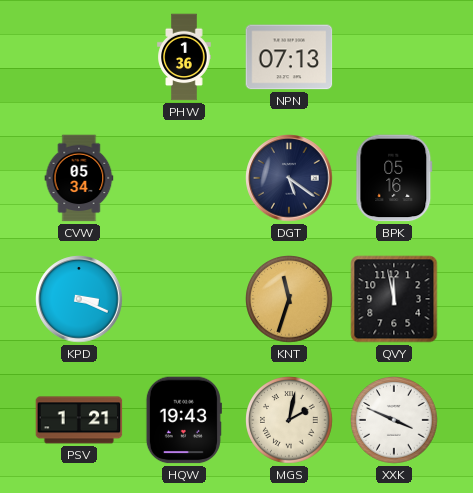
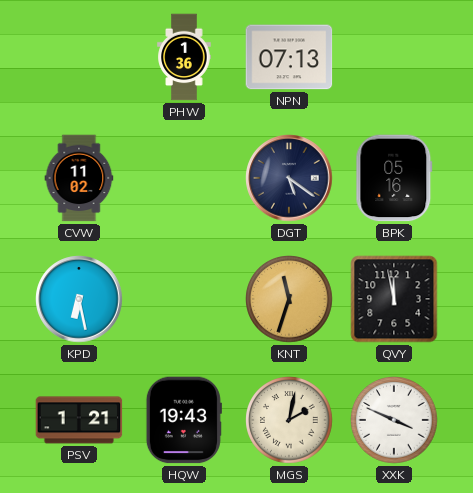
CVW: 05:34 -> 11:02
KPD: 3:19 -> 6:28
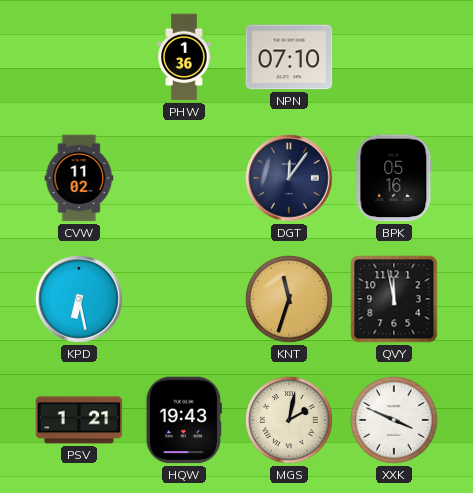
NPN: 07:13 -> 07:10
DGT: 5:21 -> 12:06
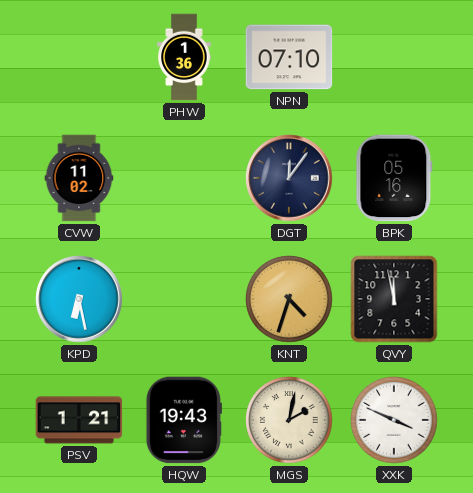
KNT: 11:33 -> 4:33
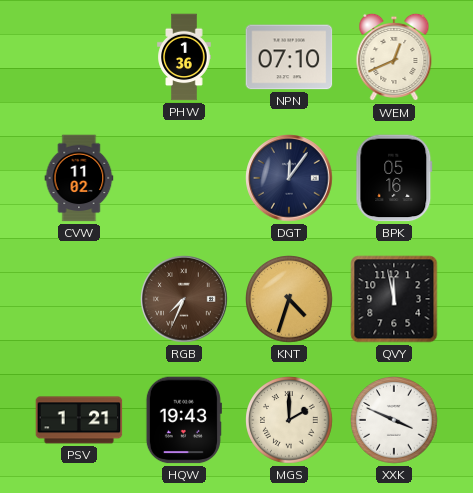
WEM: none -> 12:41
KPD: 6:28 -> none
RGB: none -> 7:34
MGS: 2:02 -> 2:00
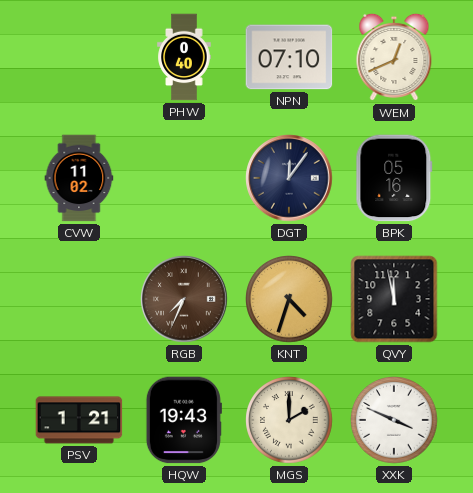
PHW: 1:36 -> 0:40
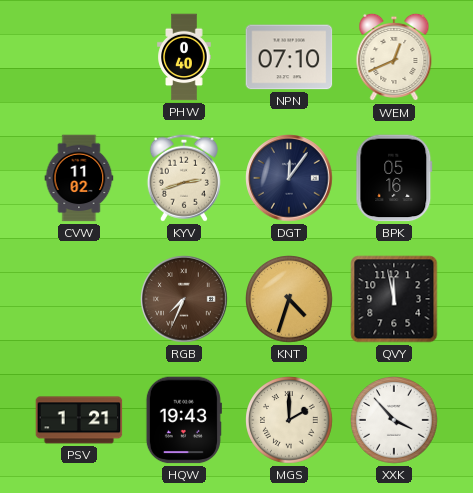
KYV: none -> 2:42
XXK: 3:49 -> 3:53
